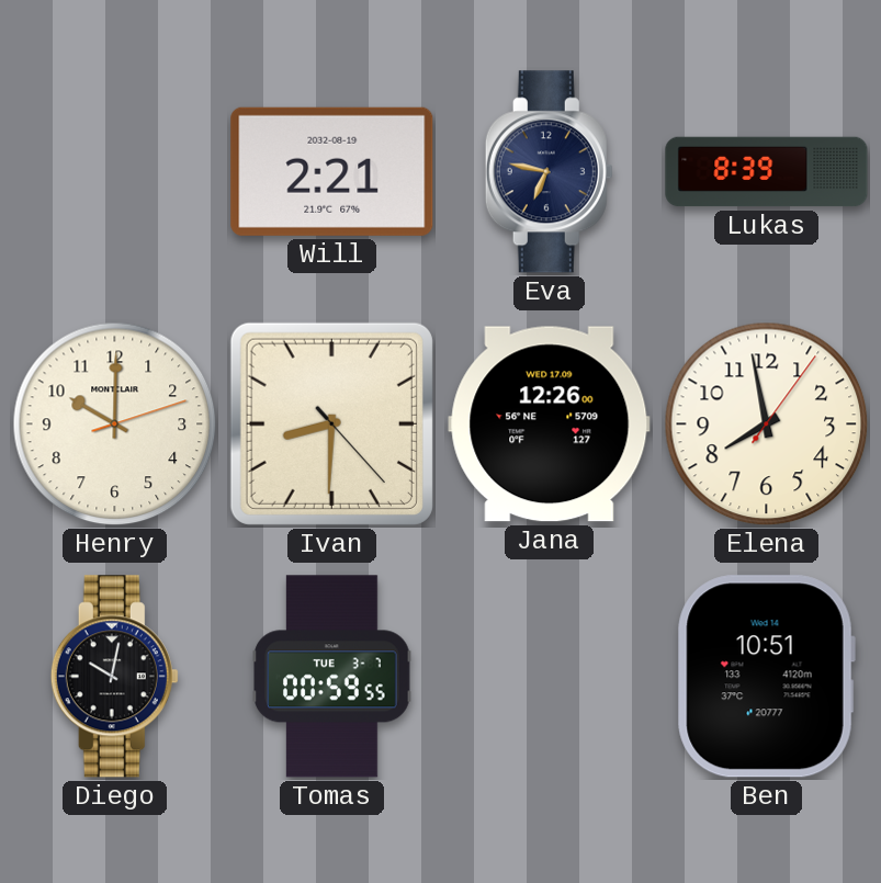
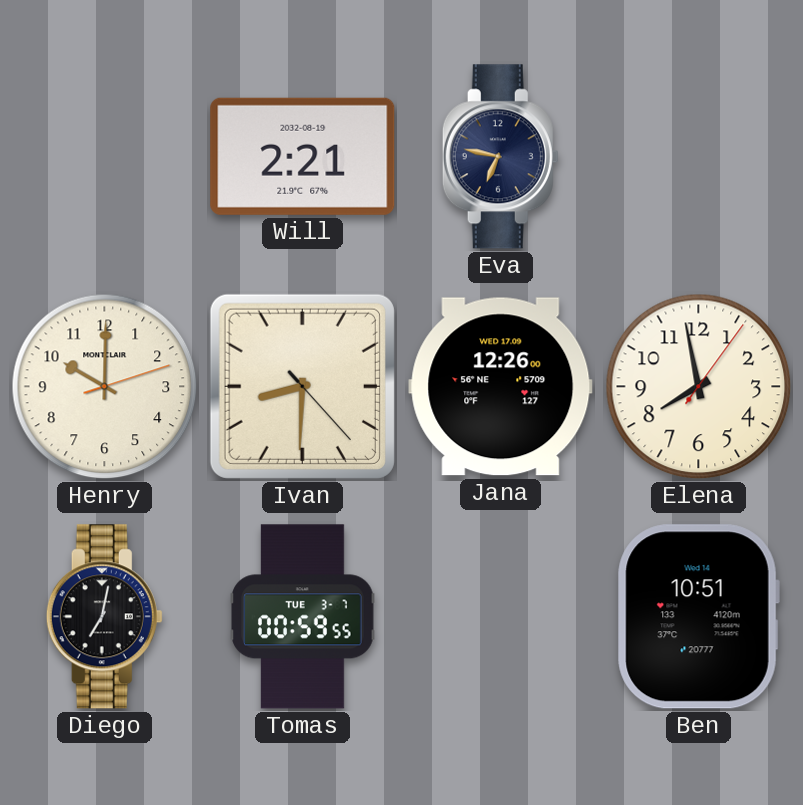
Lukas: 8:39 -> none
Diego: 10:02 -> 7:02
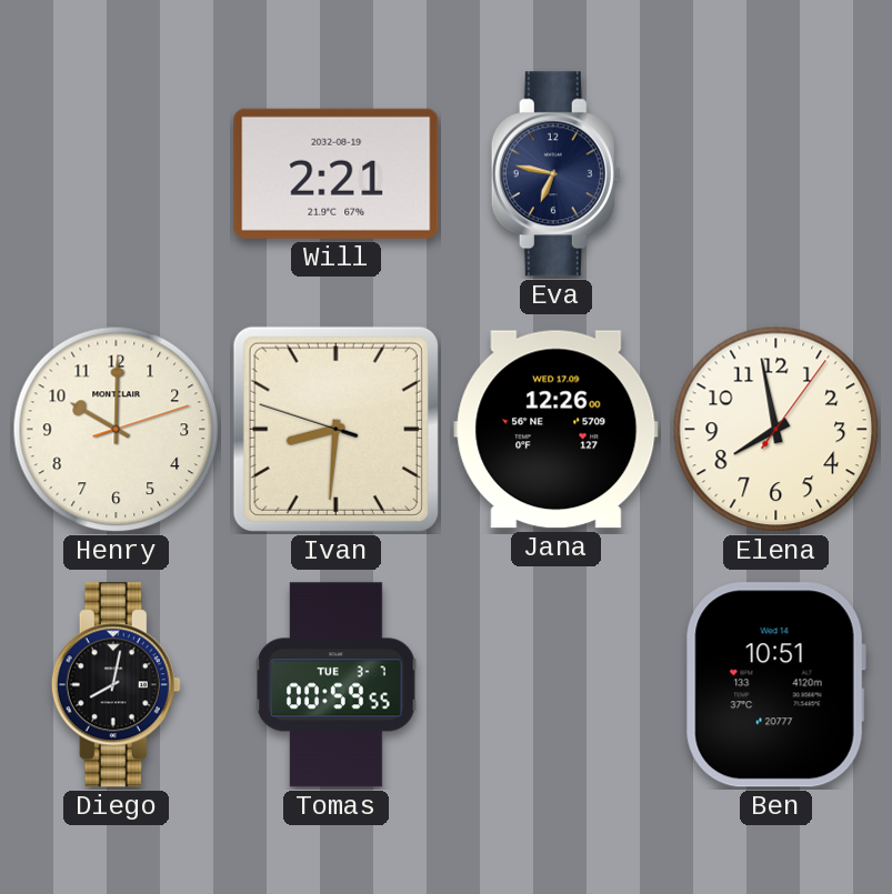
Ivan: 8:30:23 -> 8:30:48
Diego: 7:02 -> 8:02
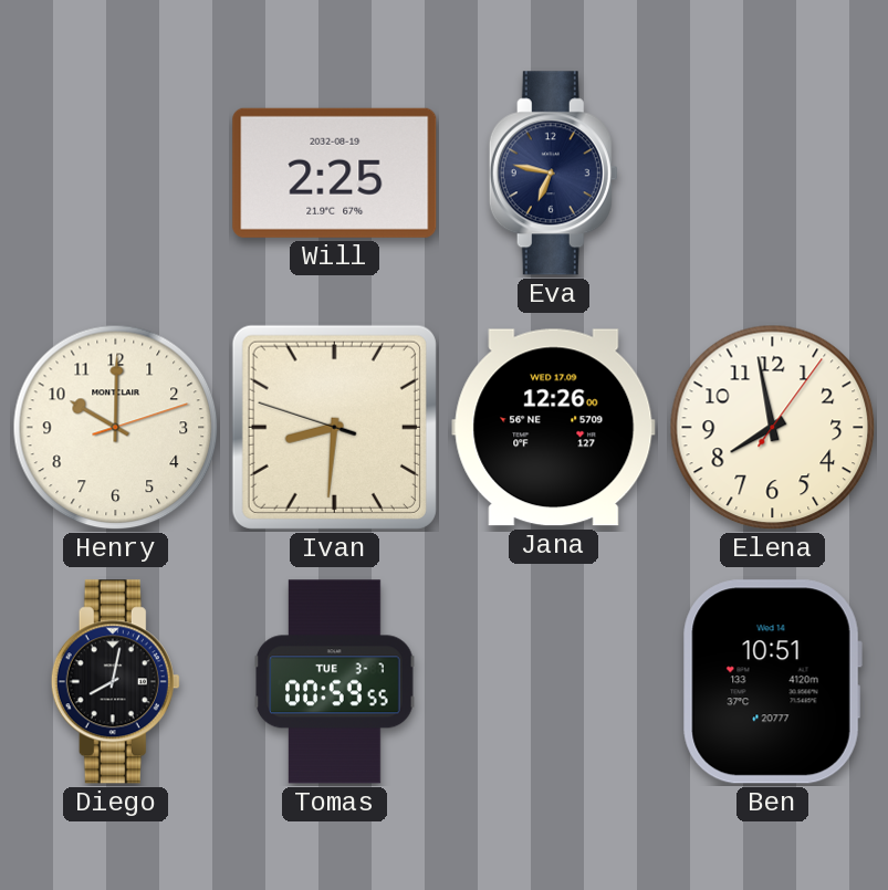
Will: 2:21 -> 2:25
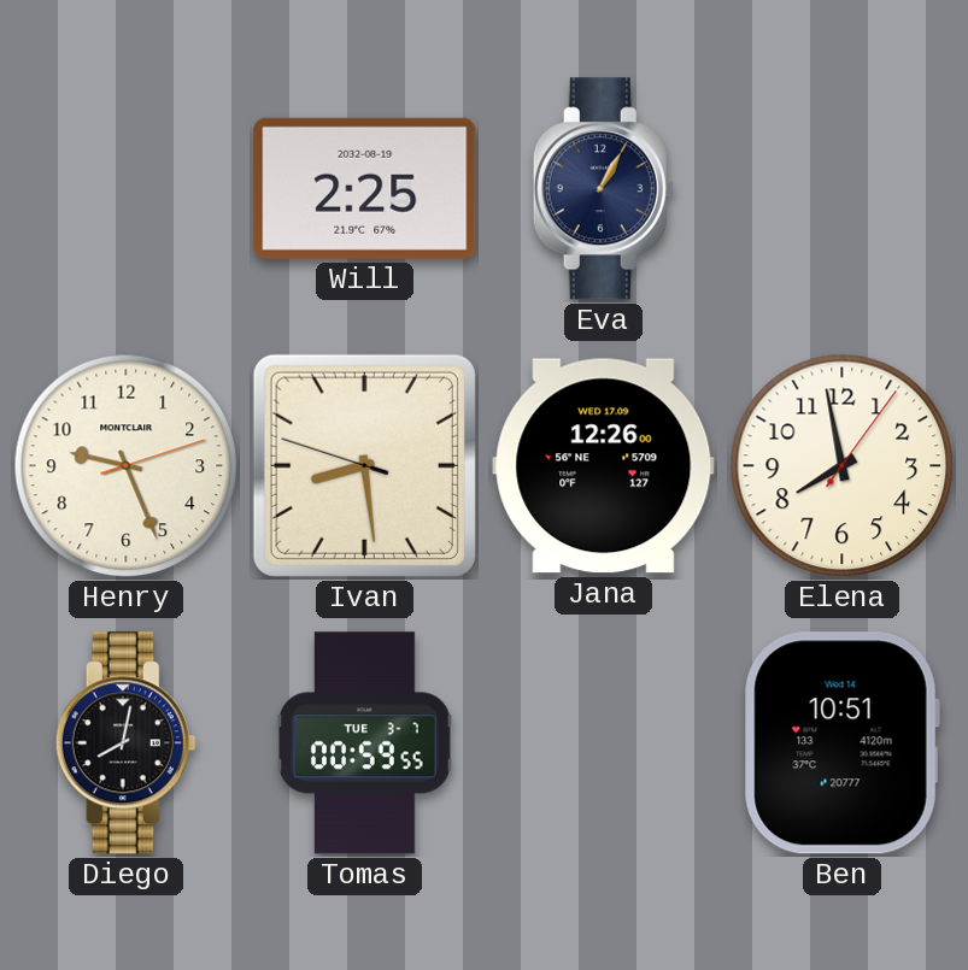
Eva: 6:47 -> 1:05
Henry: 10:00 -> 9:26
Ivan: 8:30 -> 8:28
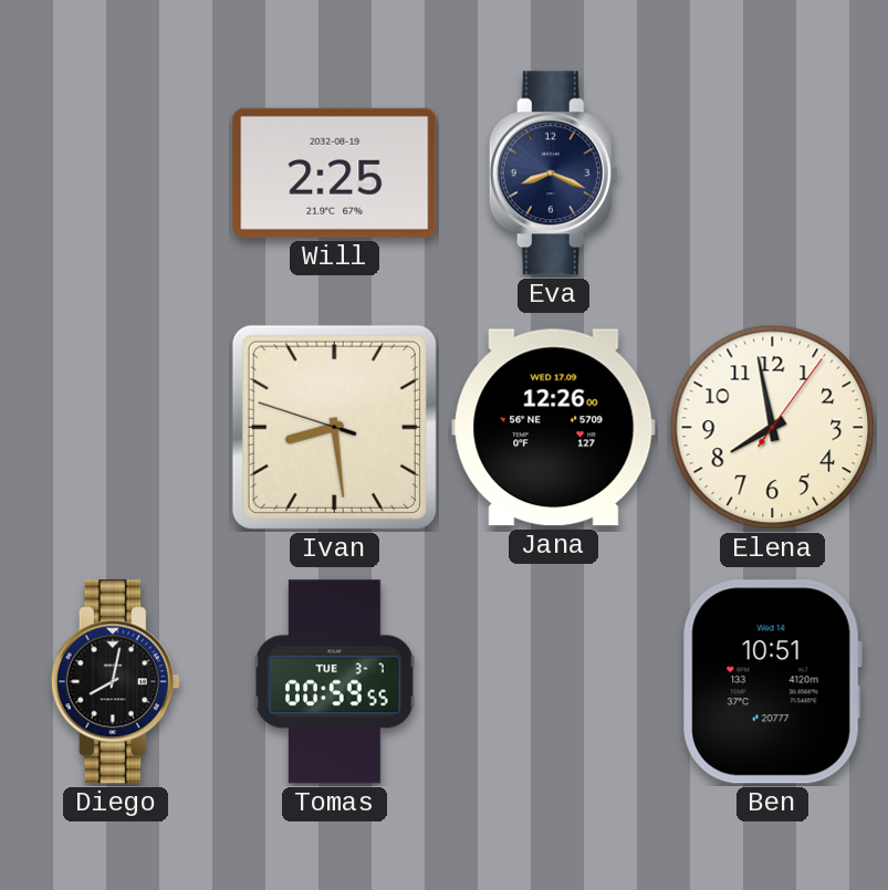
Eva: 1:05 -> 8:19
Henry: 9:26 -> none
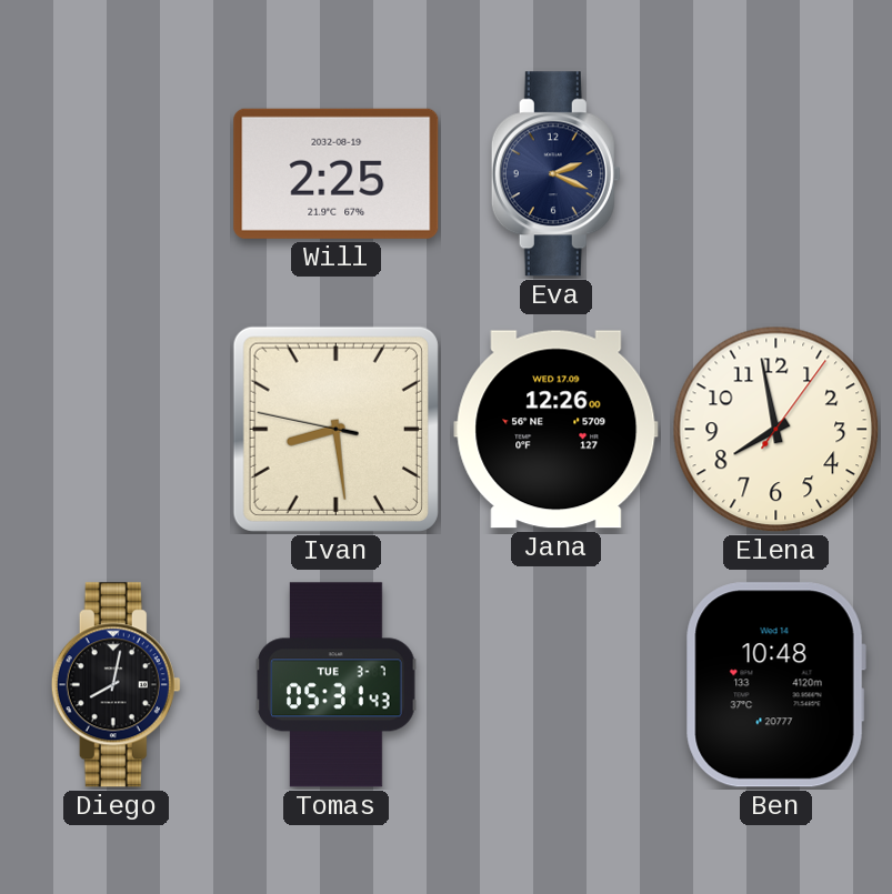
Eva: 8:19 -> 2:19
Ivan: 8:28:48 -> 8:28:47
Tomas: 00:59 -> 05:31
Ben: 10:51 -> 10:48
